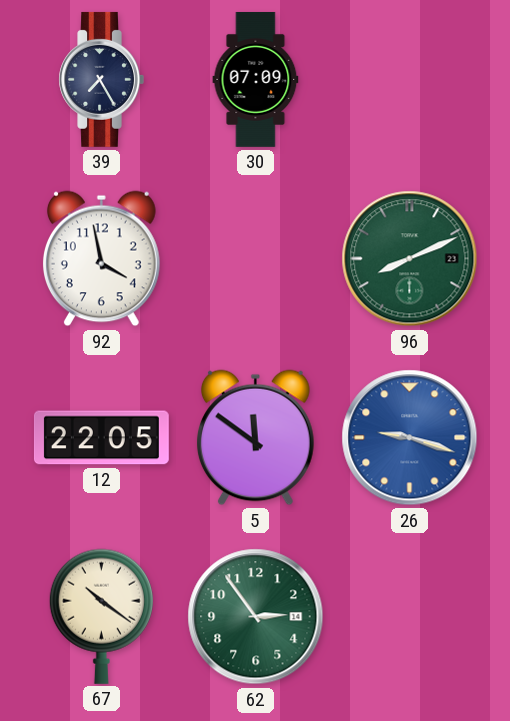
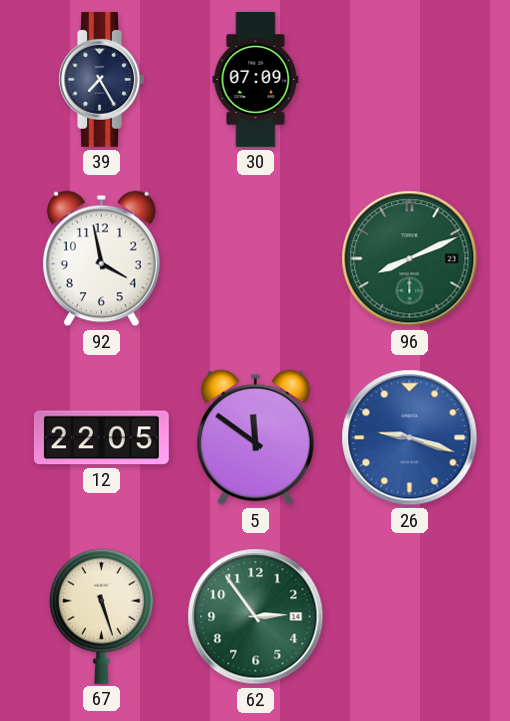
67: 10:21 -> 5:27
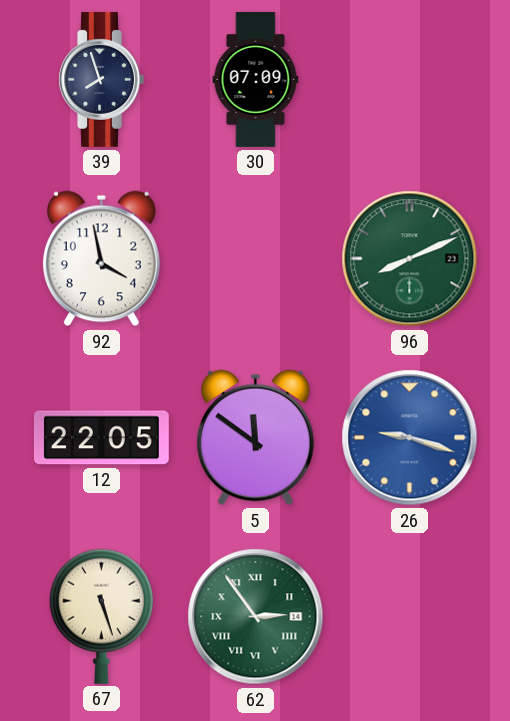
39: 7:25 -> 7:57
62 numerals: Arabic -> Roman
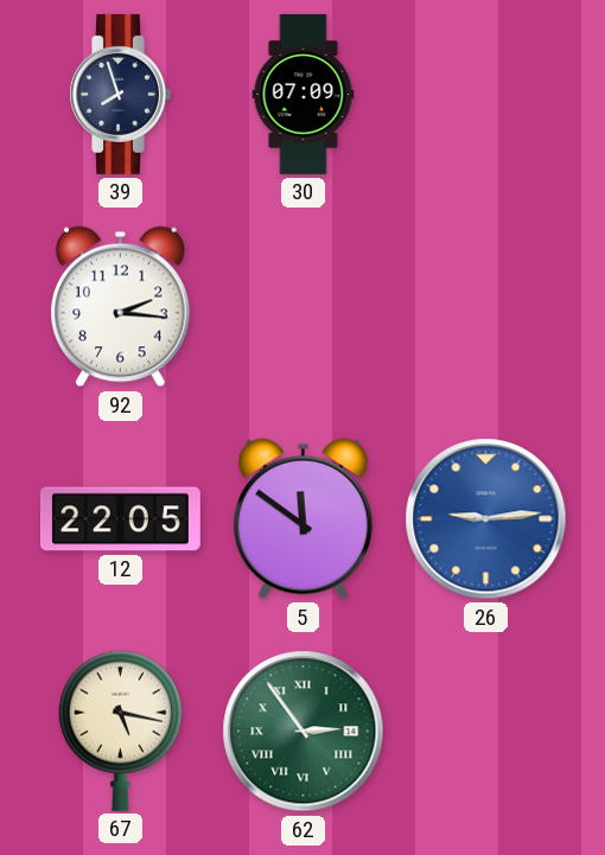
92: 3:58 -> 2:16
96: 8:11 -> none
26: 9:18 -> 9:14
67: 5:27 -> 5:17
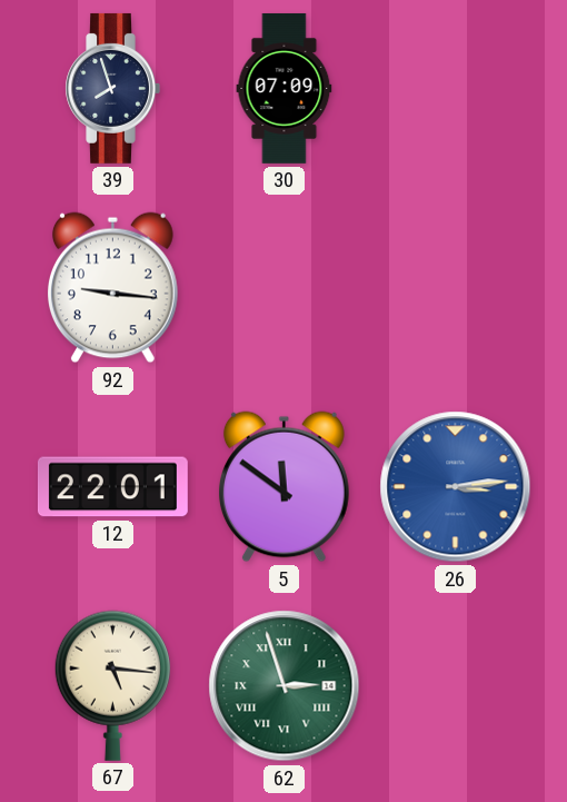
92: 2:16 -> 9:16
12: 22:05 -> 22:01
26: 9:14 -> 3:14
67: 5:17 -> 5:16
62: 2:54 -> 2:57
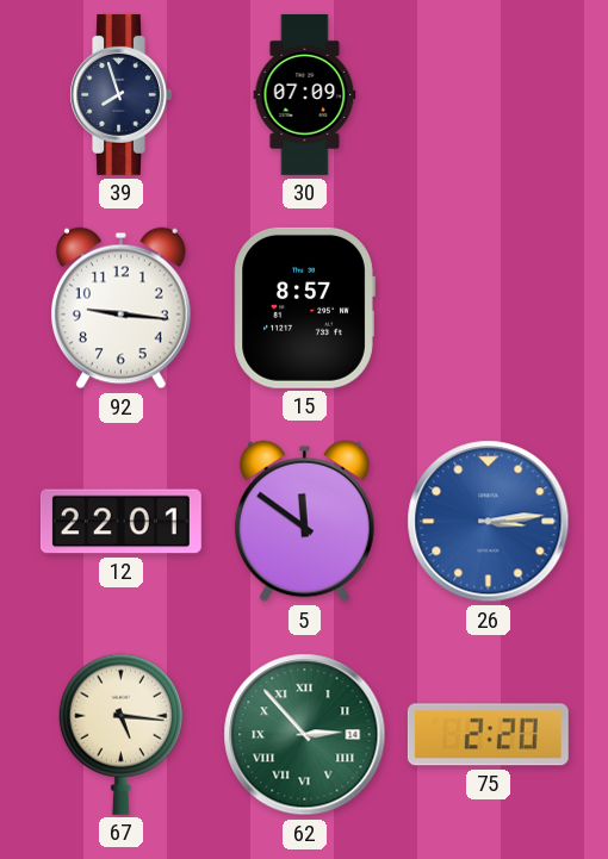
15: none -> 8:57
62: 2:57 -> 2:53
75: none -> 2:20
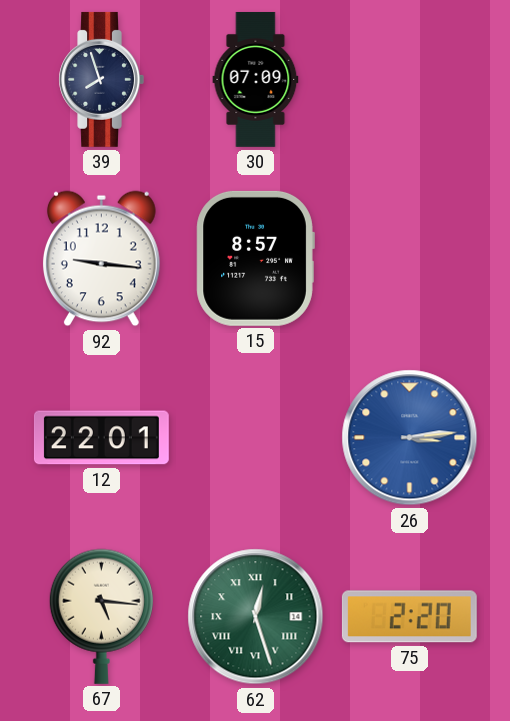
5: 11:51 -> none
62: 2:53 -> 12:27
